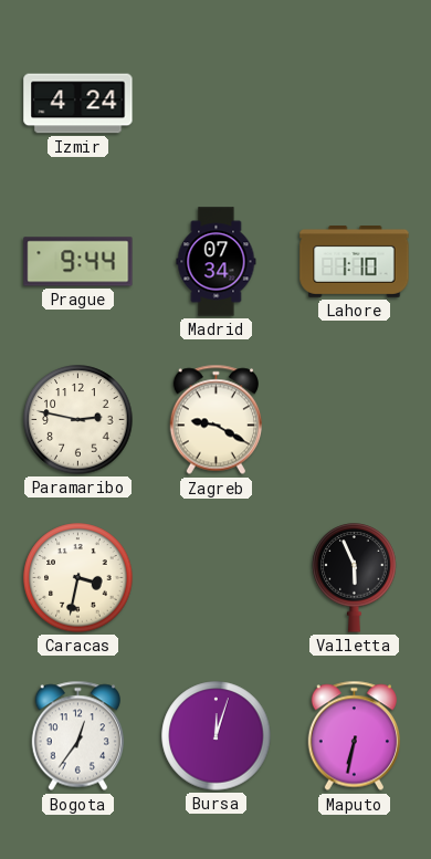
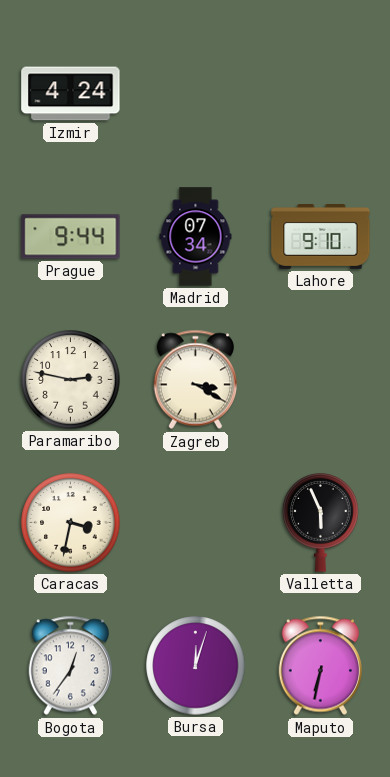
Lahore: 1:10 -> 9:10
Zagreb: 9:20 -> 3:20
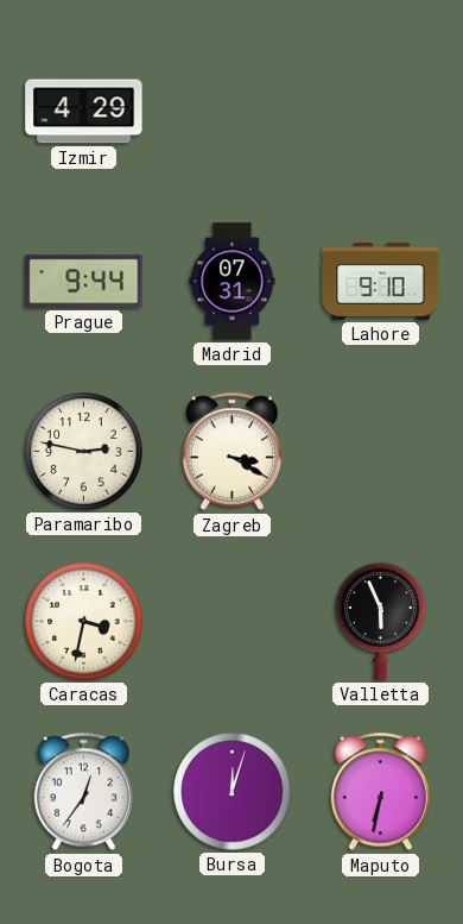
Izmir: 4:24 -> 4:29
Madrid: 07:34 -> 07:31
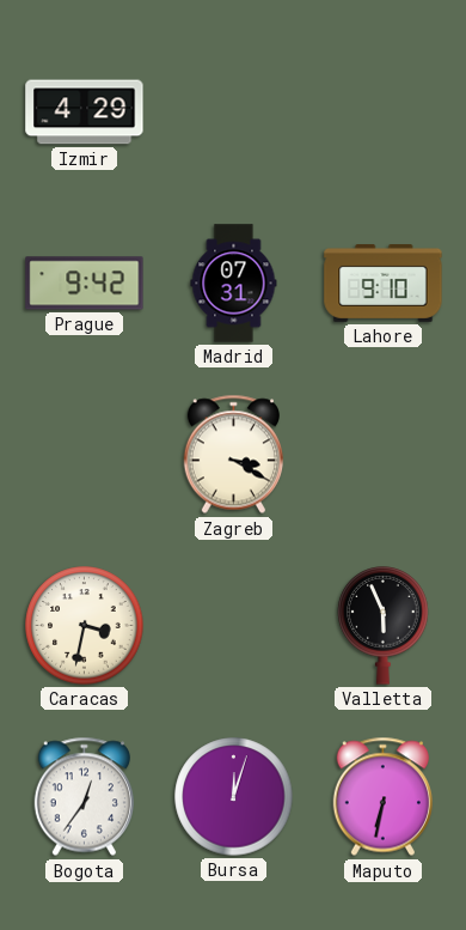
Prague: 9:44 -> 9:42
Paramaribo: 2:47 -> none
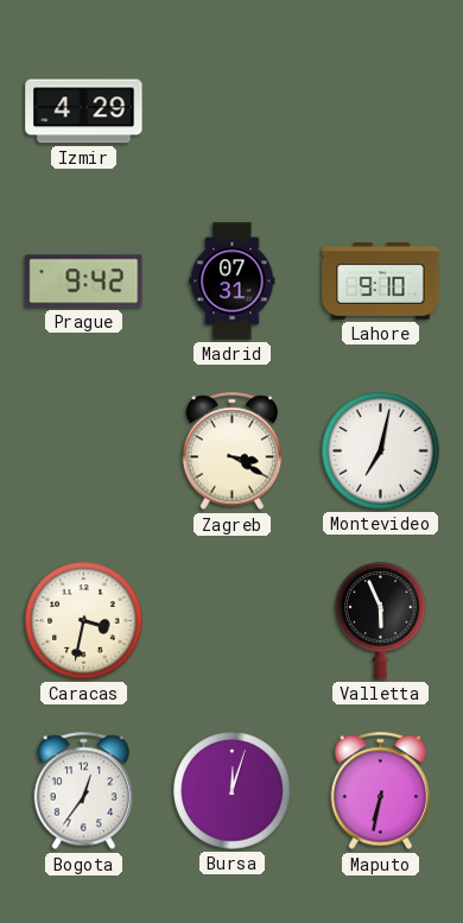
Montevideo: none -> 7:02
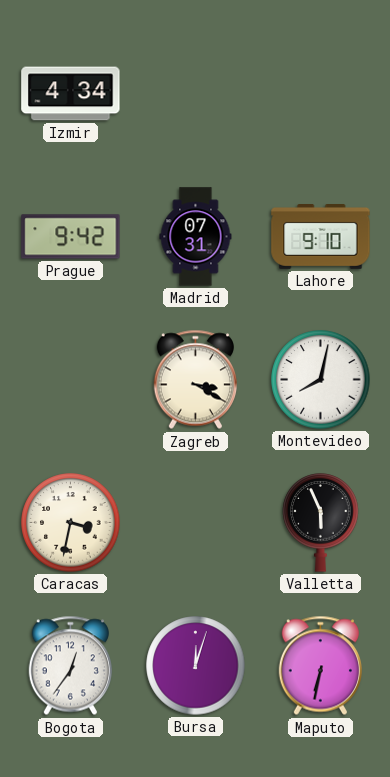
Izmir: 4:29 -> 4:34
Montevideo: 7:02 -> 8:02
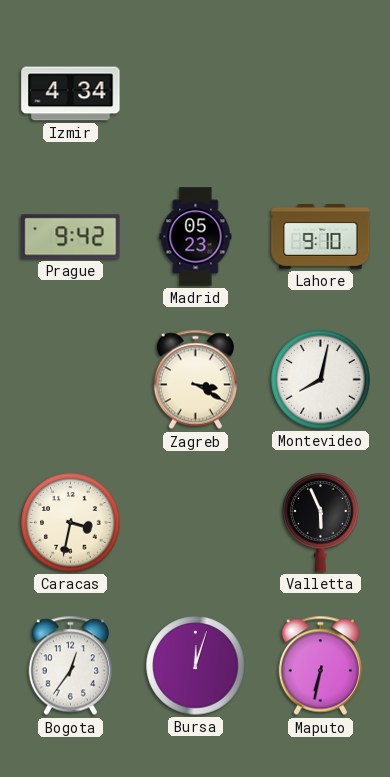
Madrid: 07:31 -> 05:23
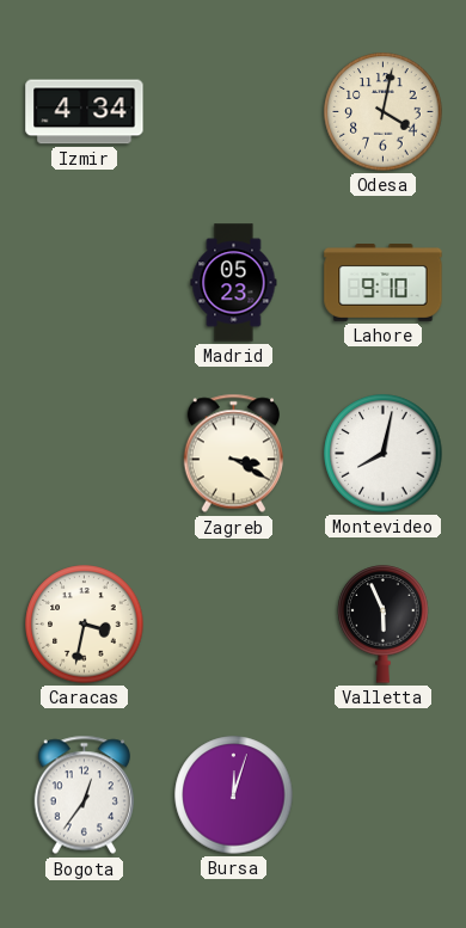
Odesa: none -> 4:02
Prague: 9:42 -> none
Maputo: 6:32 -> none
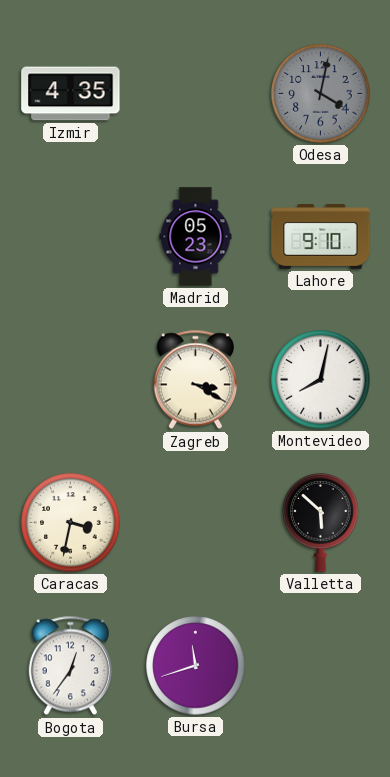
Izmir: 4:34 -> 4:35
Odesa dial: cream -> grey
Valletta: 5:56 -> 5:52
Bursa: 12:03 -> 11:42
